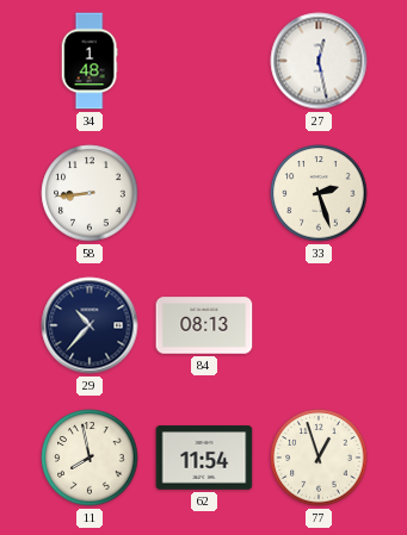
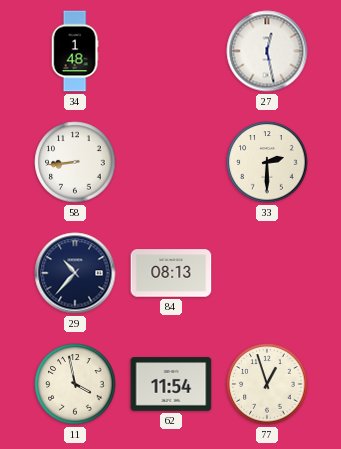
33: 2:27 -> 2:30
11: 7:58 -> 3:58
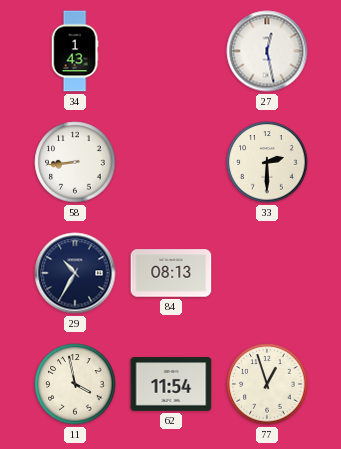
34: 1:48 -> 1:43
29: 10:37 -> 10:35
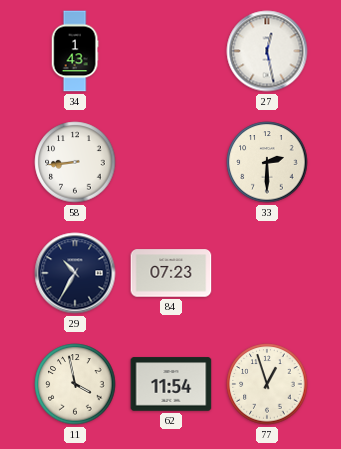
84: 08:13 -> 07:23
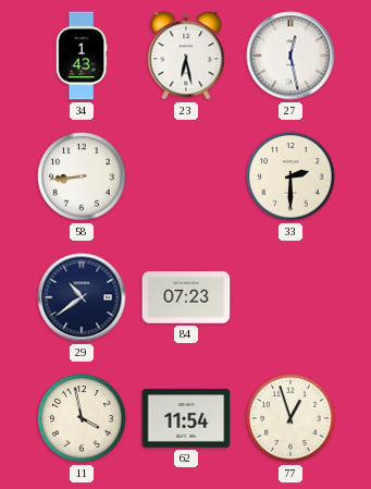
23: none -> 6:28
29: 10:35 -> 10:39
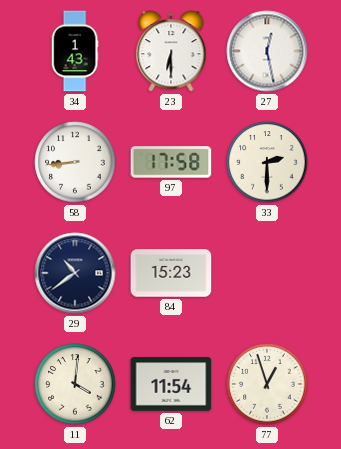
23: 6:28 -> 6:30
97: none -> 17:58
84: 07:23 -> 15:23
11: 3:58 -> 4:01
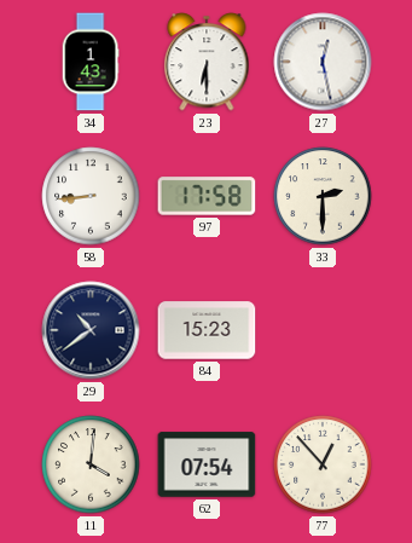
62: 11:54 -> 07:54
77: 12:57 -> 12:53
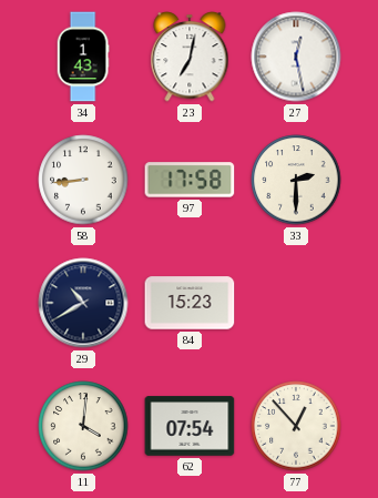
23: 6:30 -> 7:02
29: 10:39 -> 10:40
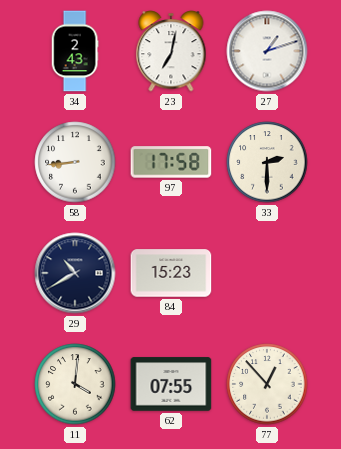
34: 1:43 -> 2:43
27: 12:28 -> 1:12
62: 07:54 -> 07:55
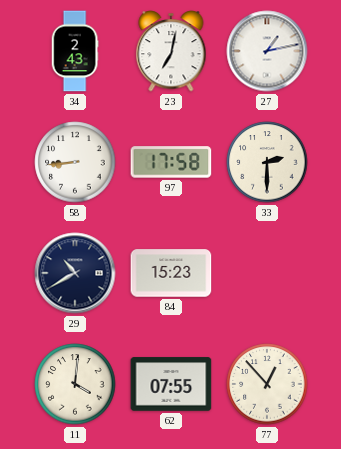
27: 1:12 -> 1:13
